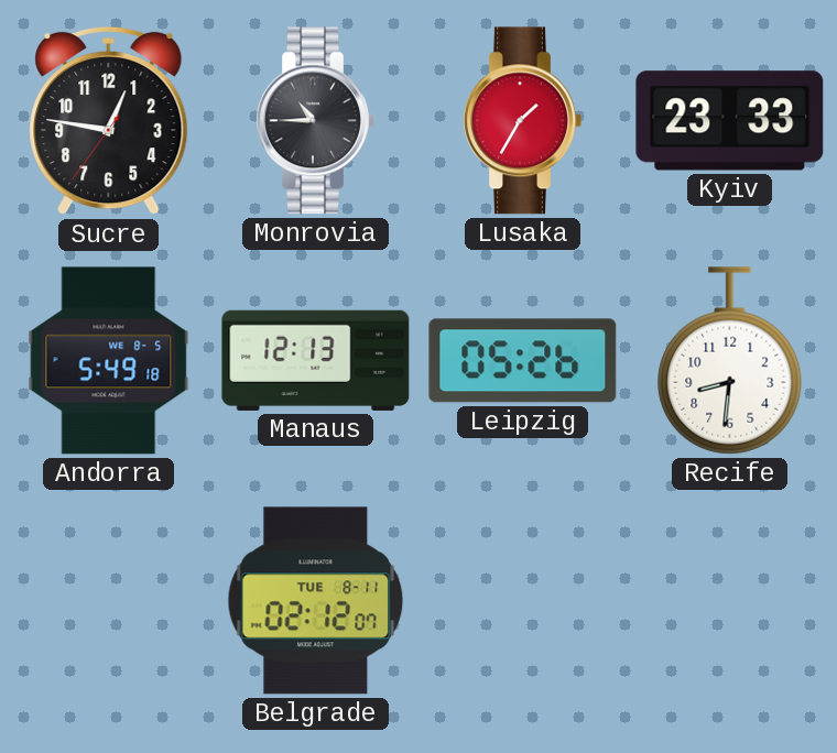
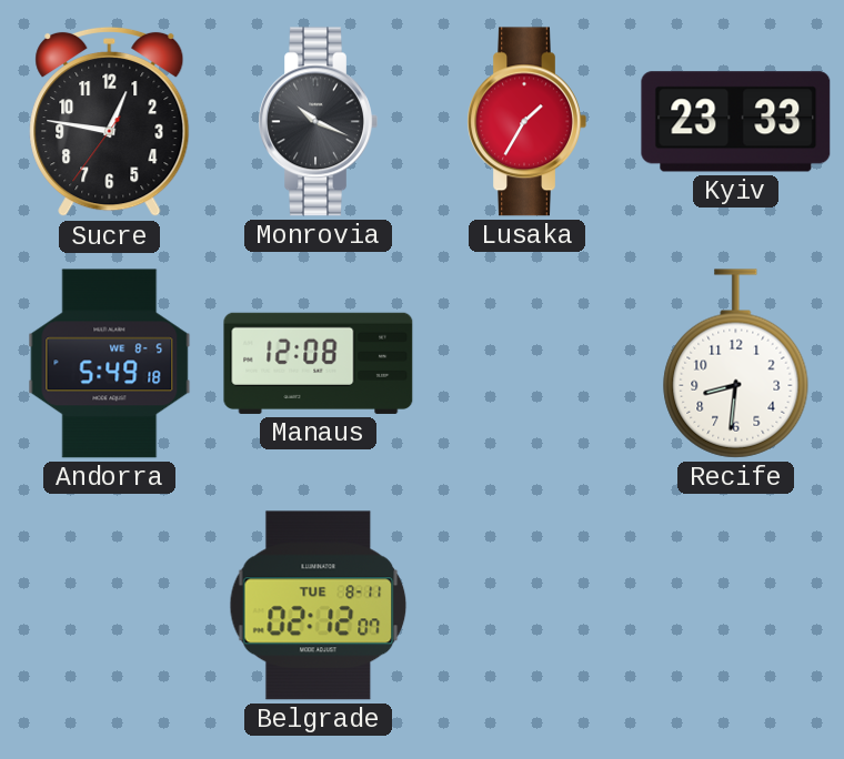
Monrovia: 10:45 -> 10:19
Manaus: 12:13 -> 12:08
Leipzig: 05:26 -> none
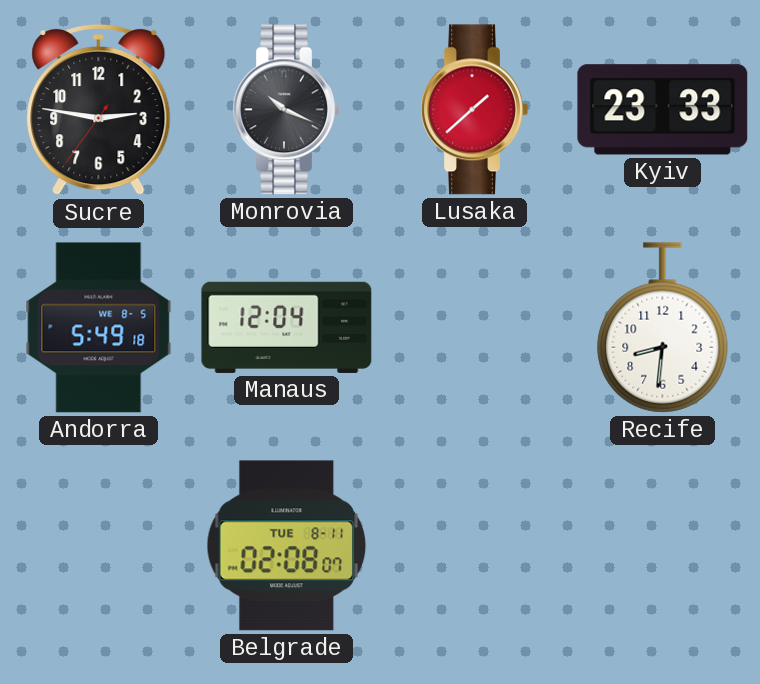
Sucre: 12:46 -> 2:46
Lusaka: 1:35 -> 1:38
Manaus: 12:08 -> 12:04
Belgrade: 02:12 -> 02:08
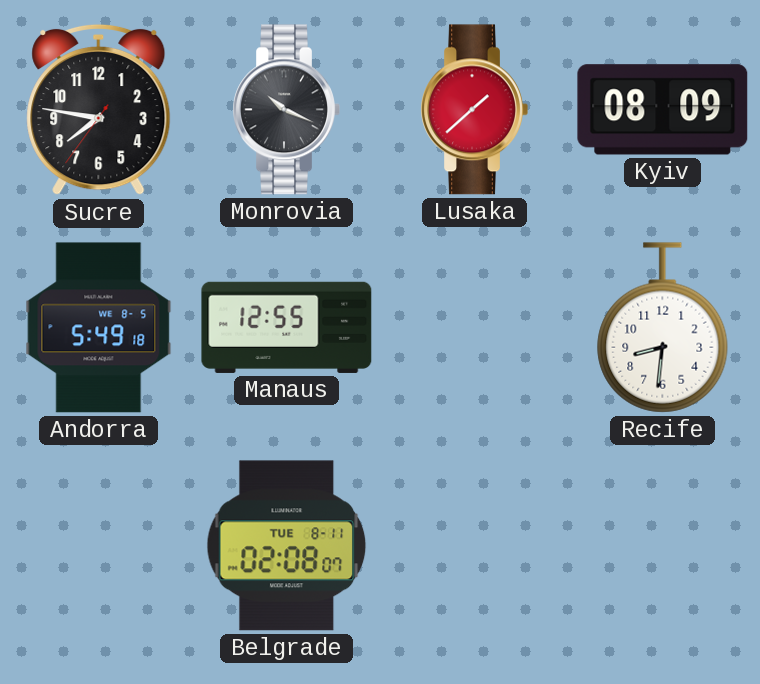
Sucre: 2:46 -> 7:46
Kyiv: 23:33 -> 08:09
Manaus: 12:04 -> 12:55
